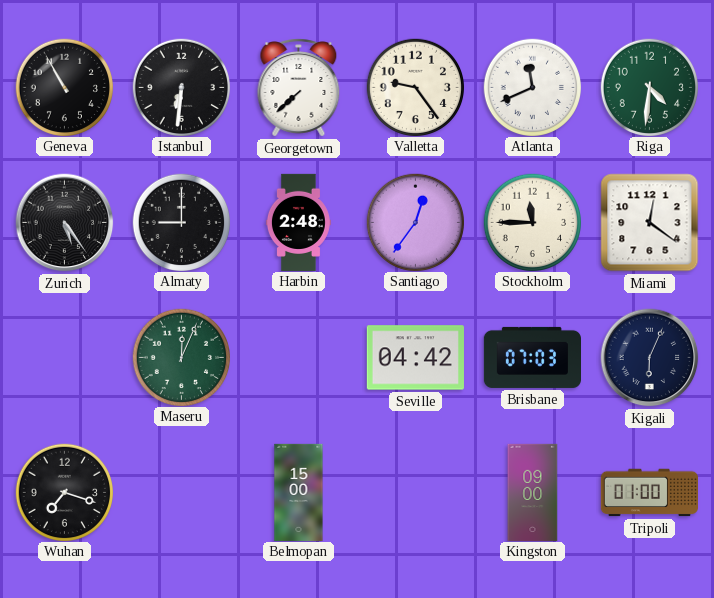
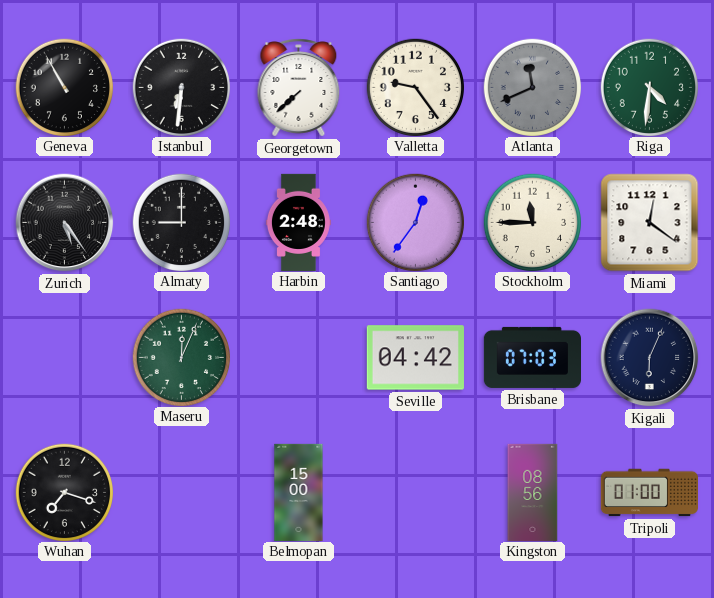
Atlanta dial: white -> grey
Kingston: 09:00 -> 08:56
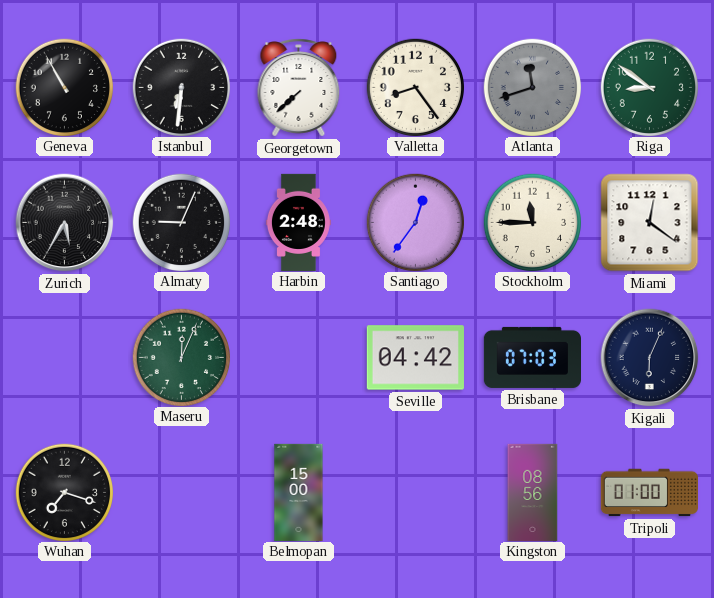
Valletta: 9:24 -> 8:24
Atlanta: 11:41 -> 11:42
Riga: 4:31 -> 8:51
Zurich: 5:24 -> 5:35
Almaty: 9:00 -> 9:04
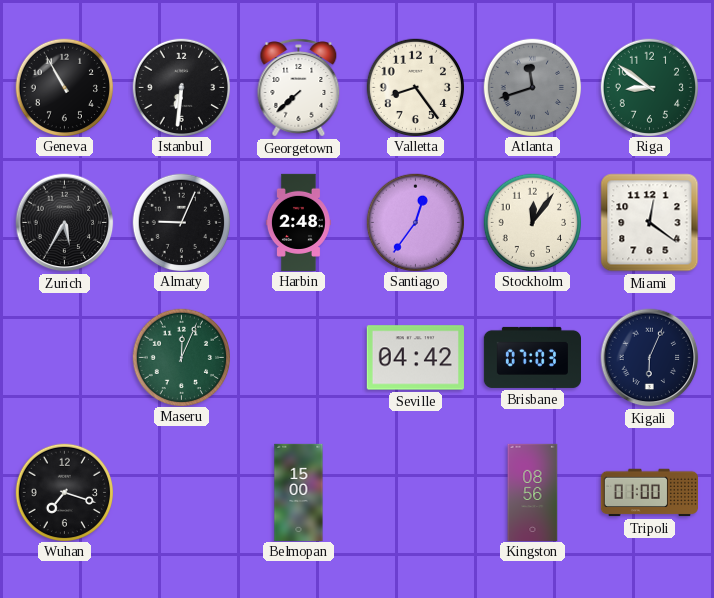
Stockholm: 11:45 -> 12:06
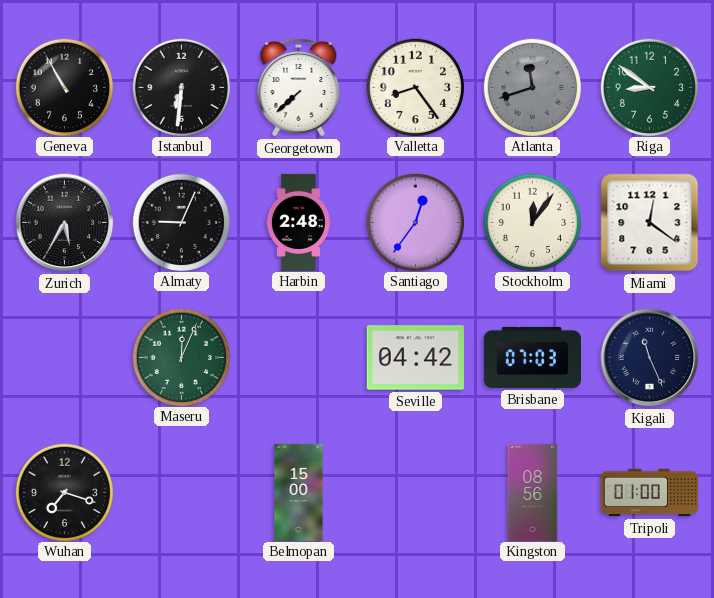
Kigali: 6:04 -> 11:26
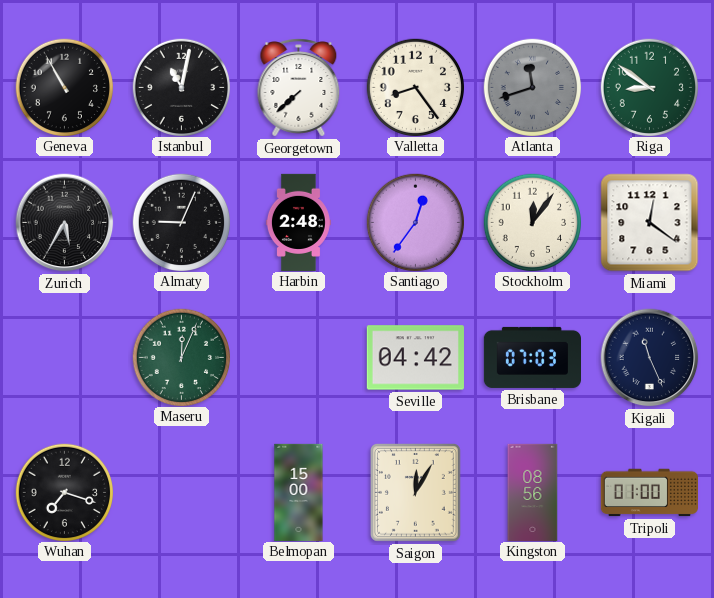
Istanbul: 6:31 -> 11:02
Saigon: none -> 12:05
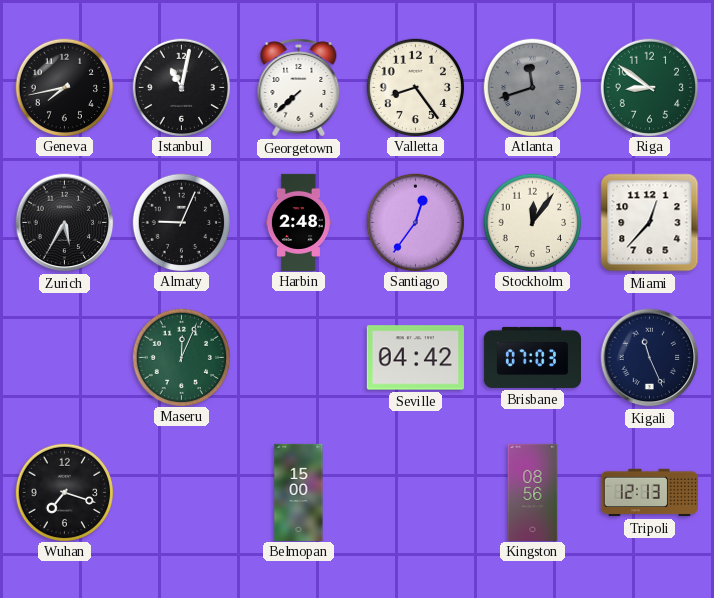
Geneva: 10:55 -> 7:43
Miami: 12:21 -> 12:37
Saigon: 12:05 -> none
Tripoli: 01:00 -> 12:13
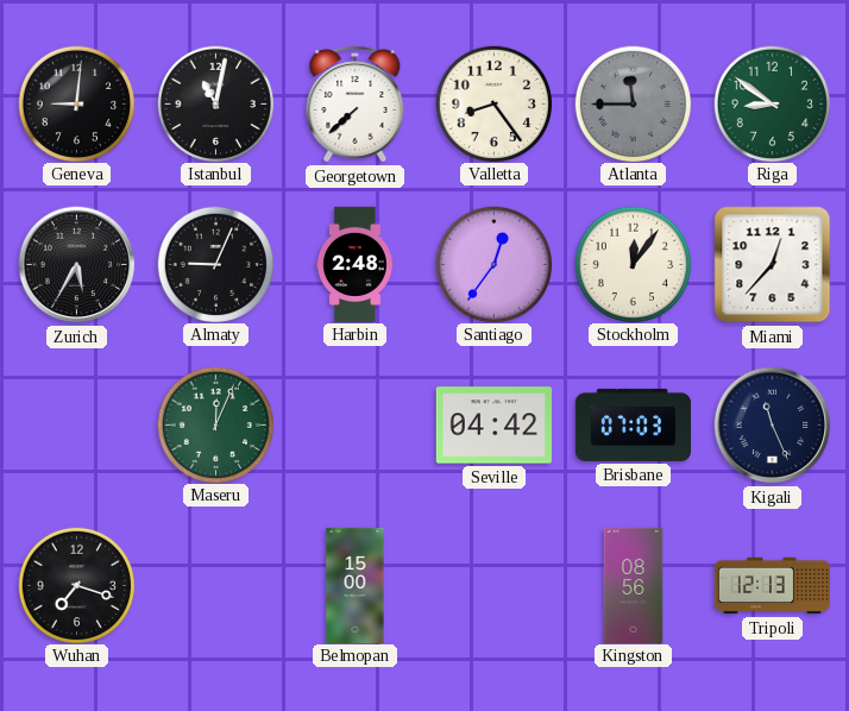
Geneva: 7:43 -> 9:01
Atlanta: 11:42 -> 11:45
